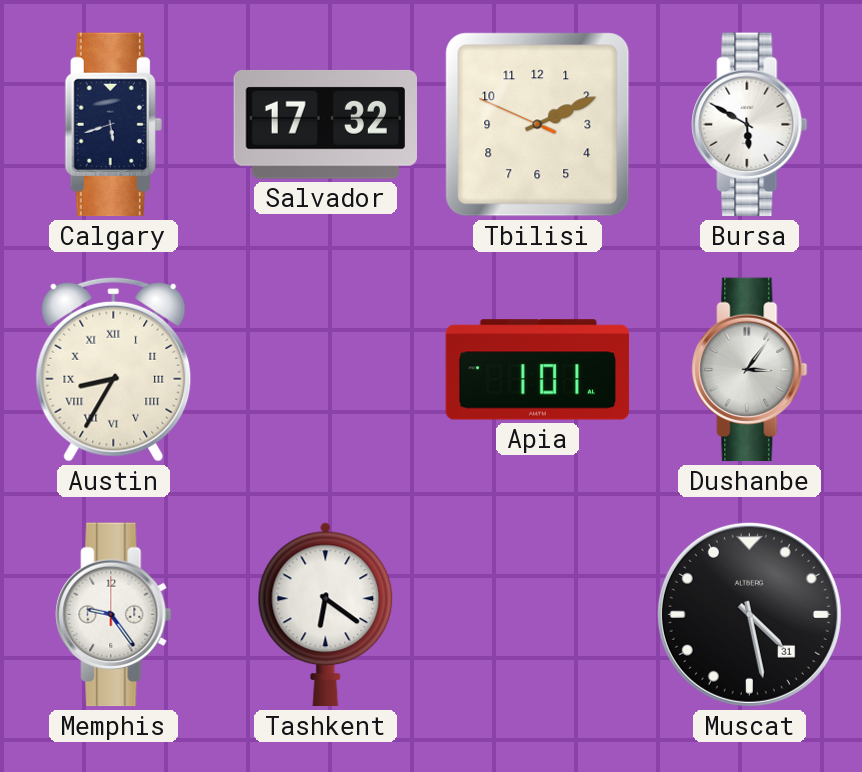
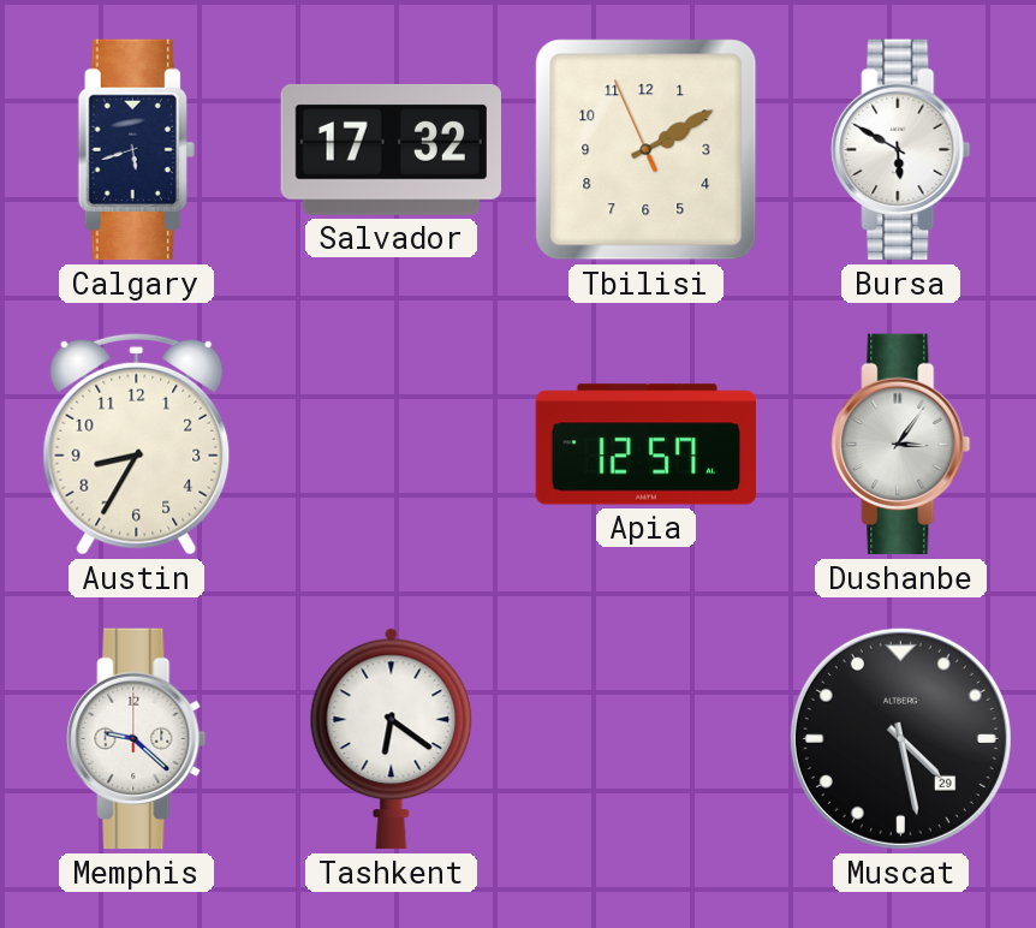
Tbilisi: 2:10 -> 2:09
Austin numerals: Roman -> Arabic
Apia: 1:01 -> 12:57
Memphis: 9:24 -> 9:22
Muscat date: 31 -> 29
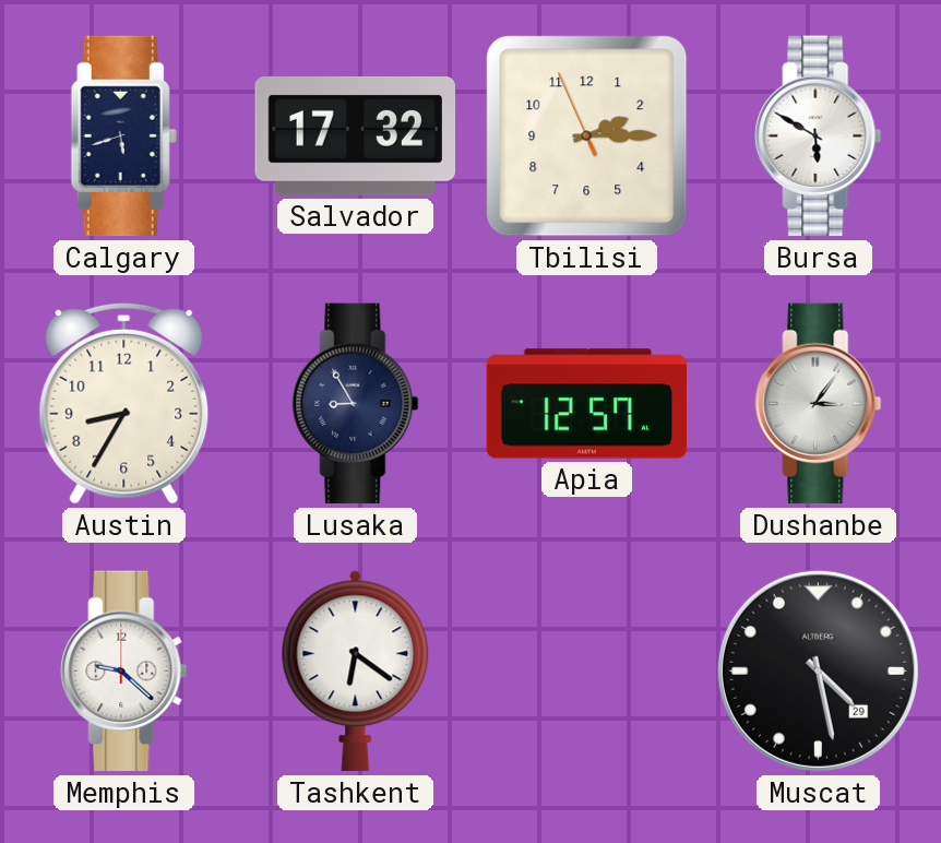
Tbilisi: 2:09 -> 2:14
Lusaka: none -> 8:55
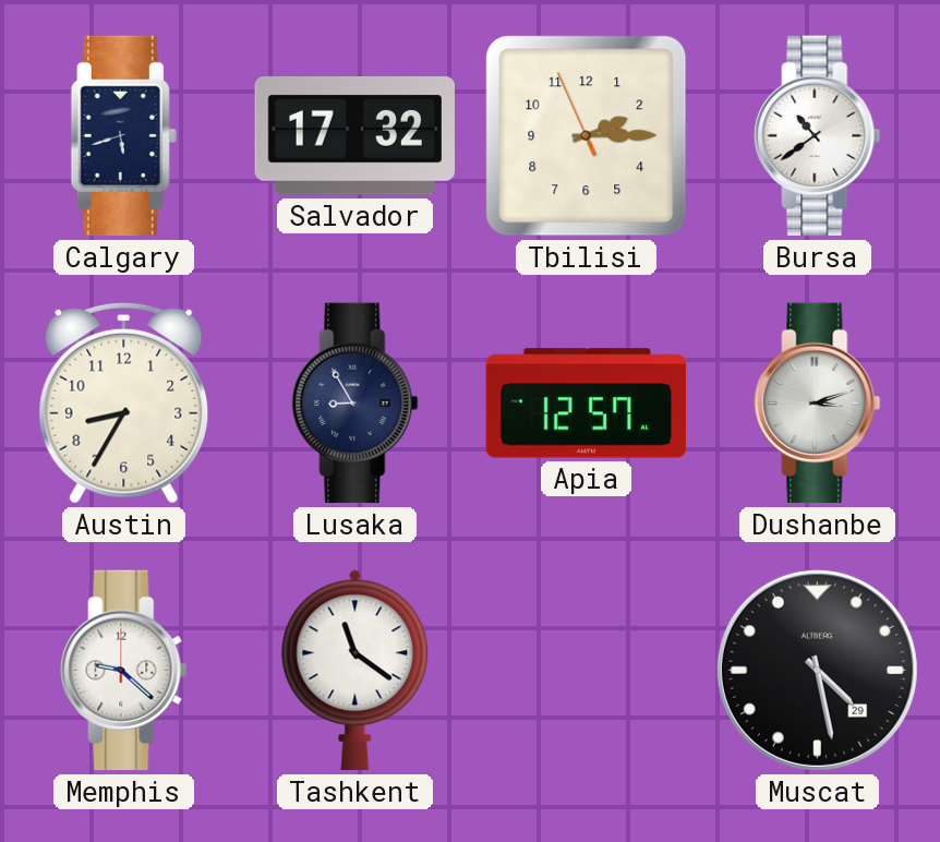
Bursa: 5:50 -> 10:39
Dushanbe: 3:06 -> 3:12
Tashkent: 6:21 -> 11:21
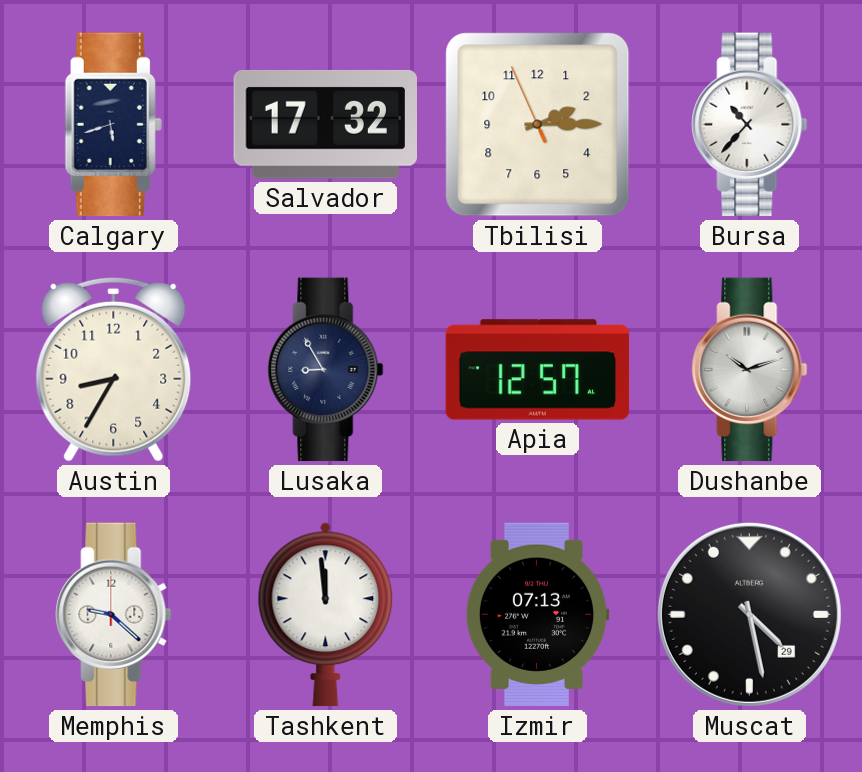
Bursa: 10:39 -> 10:37
Dushanbe: 3:12 -> 10:12
Tashkent: 11:21 -> 11:59
Izmir: none -> 07:13
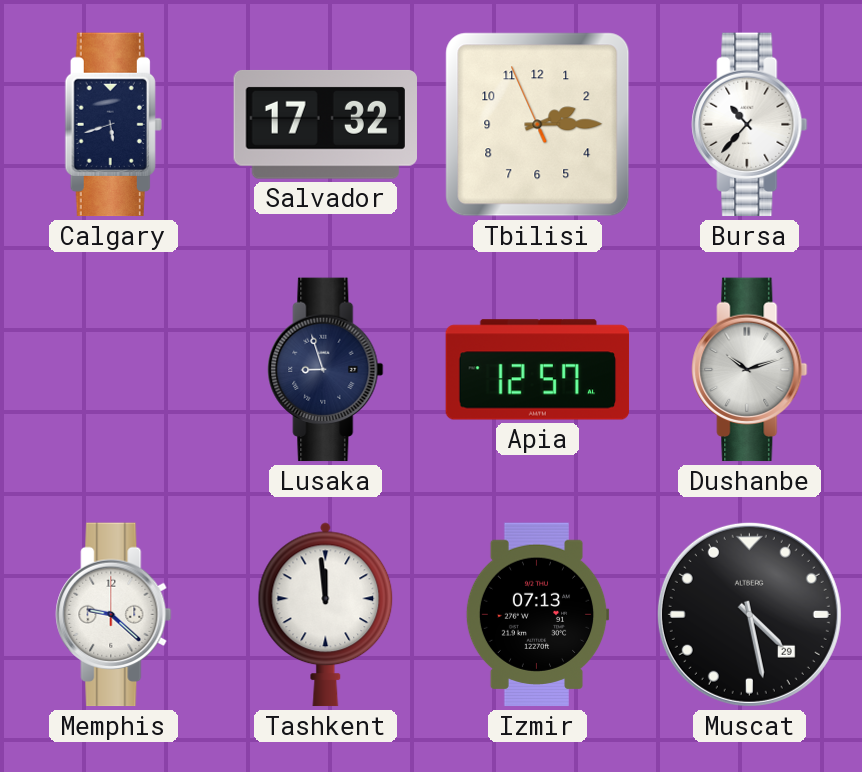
Austin: 8:35 -> none
Lusaka: 8:55 -> 8:57
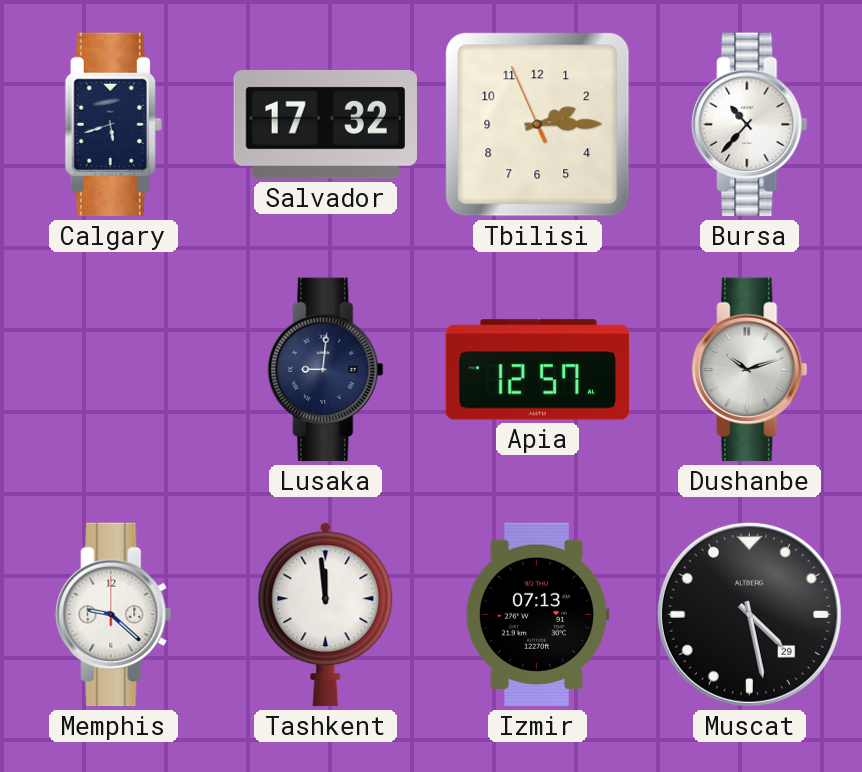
Lusaka: 8:57 -> 9:01
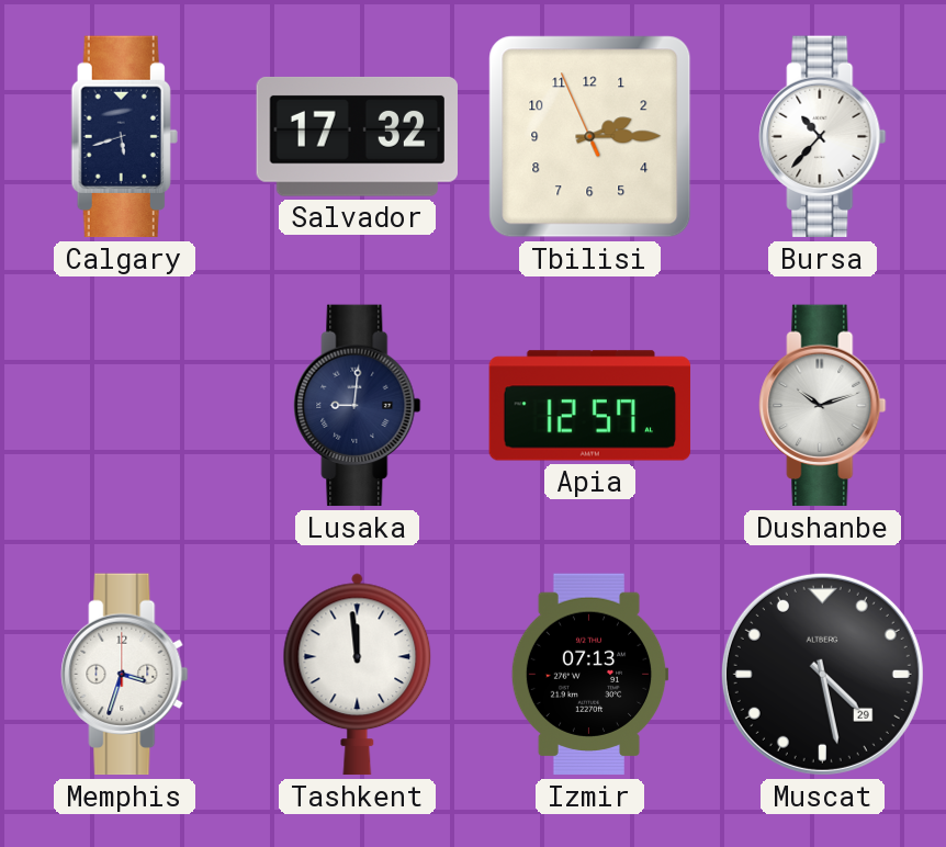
Memphis: 9:22 -> 3:33
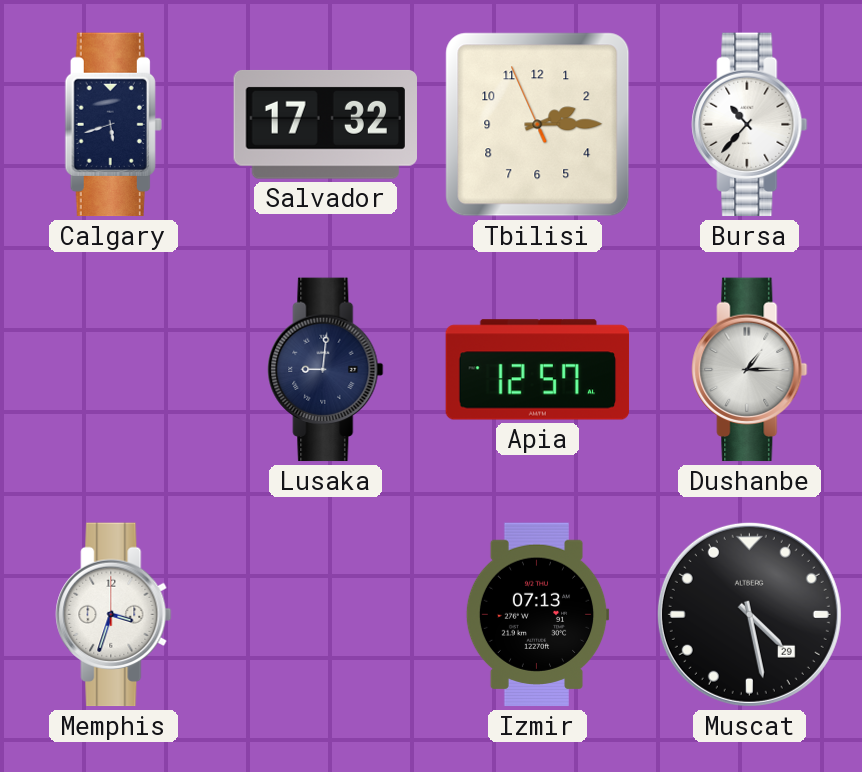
Dushanbe: 10:12 -> 1:15
Tashkent: 11:59 -> none
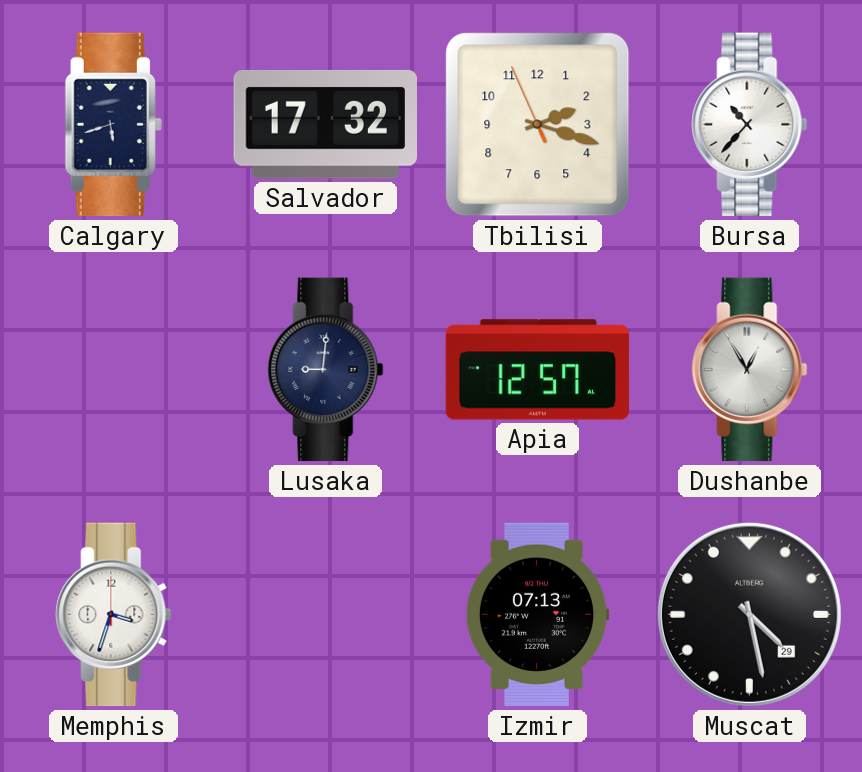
Tbilisi: 2:14 -> 2:17
Dushanbe: 1:15 -> 12:55
